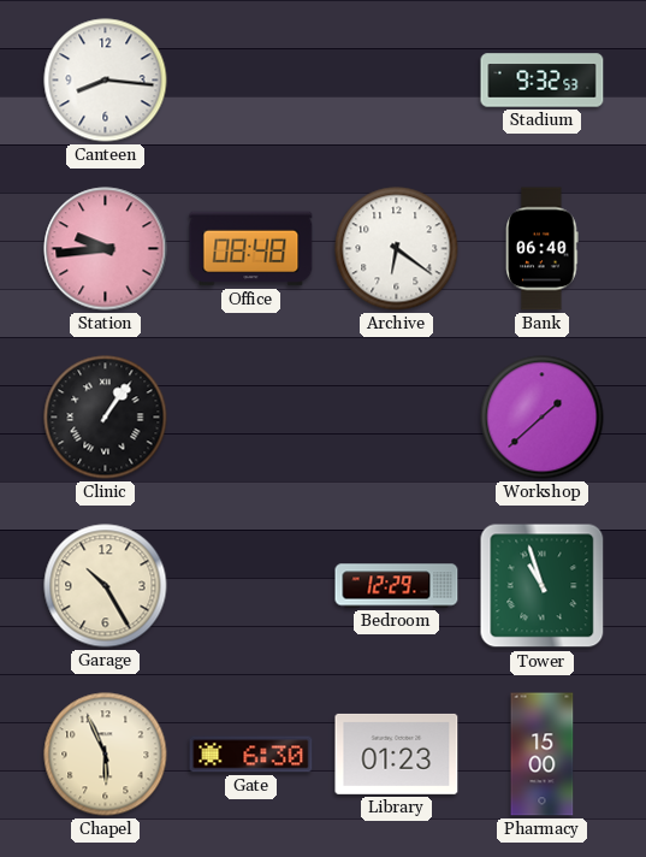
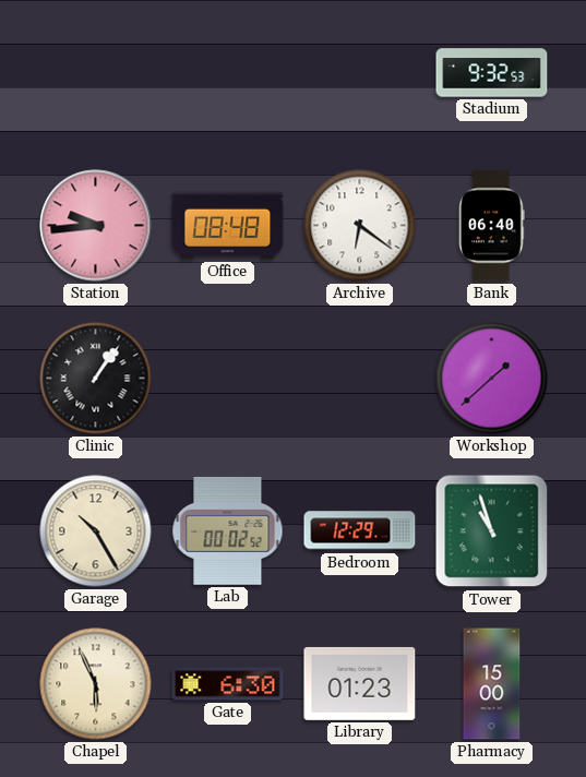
Canteen: 8:16 -> none
Lab: none -> 00:02
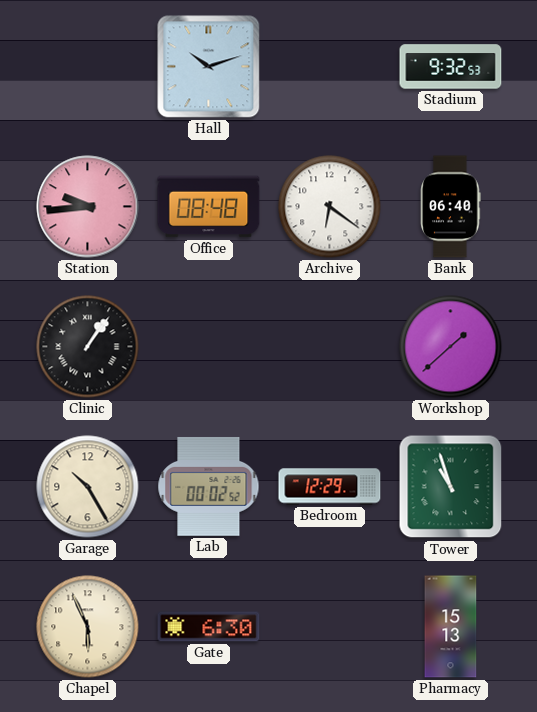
Hall: none -> 10:12
Library: 01:23 -> none
Pharmacy: 15:00 -> 15:13
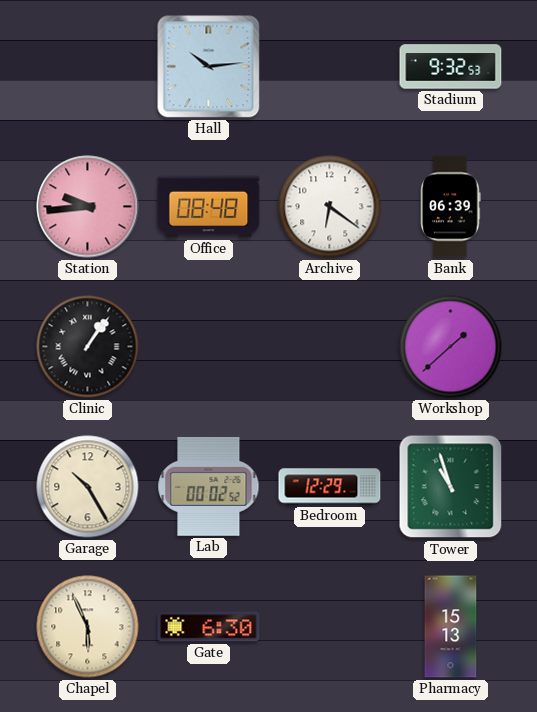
Hall: 10:12 -> 10:14
Bank: 06:40 -> 06:39
